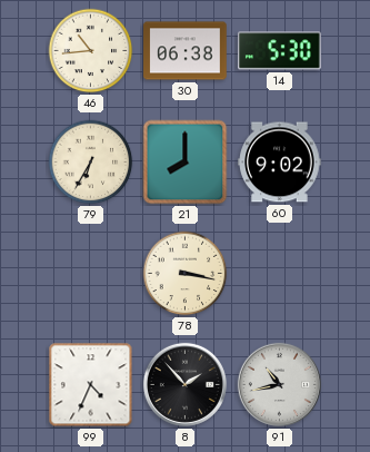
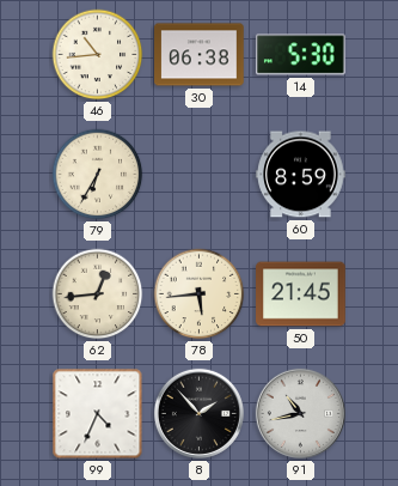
21: 8:00 -> none
60: 9:02 -> 8:59
62: none -> 12:44
78: 3:17 -> 5:44
50: none -> 21:45
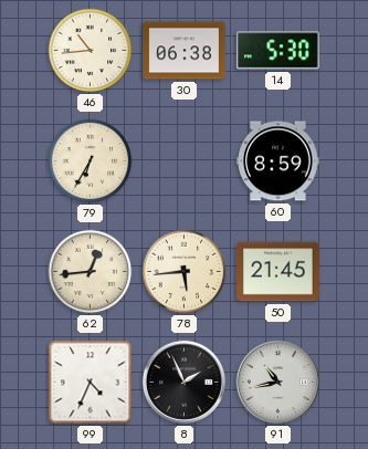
8: 1:53 -> 1:56
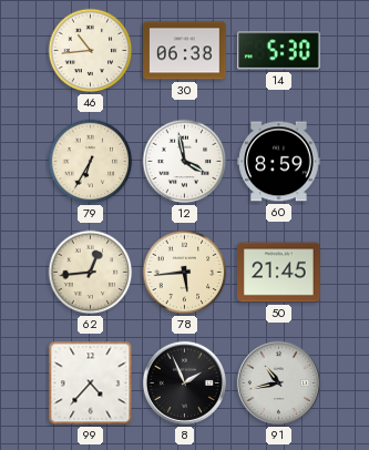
12: none -> 3:58
99: 4:34 -> 4:37
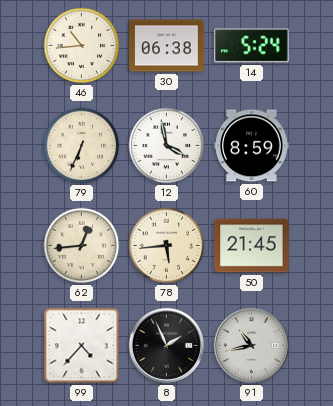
14: 5:30 -> 5:24
79: 6:35 -> 6:34
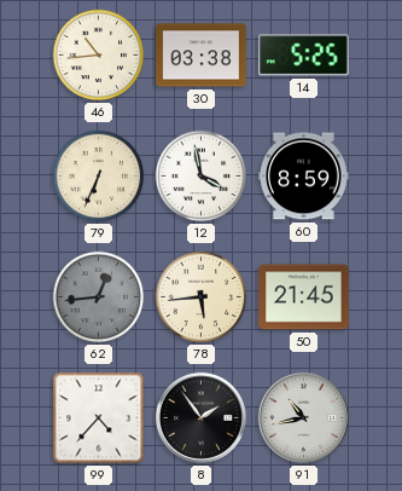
30: 06:38 -> 03:38
14: 5:24 -> 5:25
62 dial: cream -> grey
8: 1:56 -> 1:54
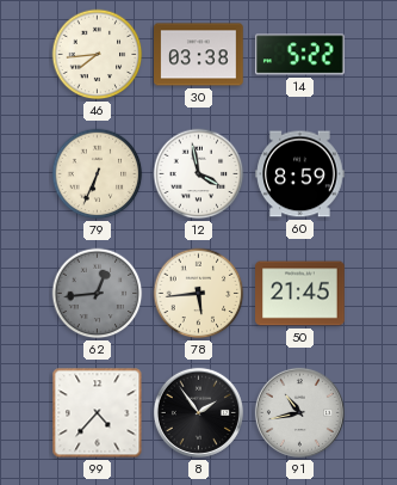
46: 10:44 -> 7:44
14: 5:25 -> 5:22
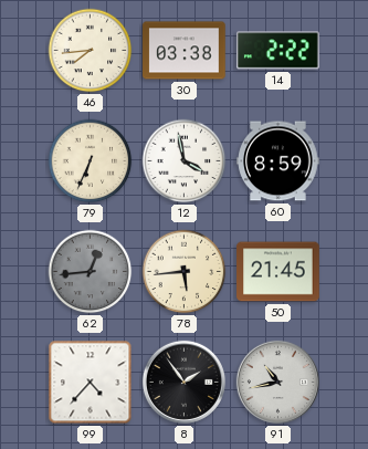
14: 5:22 -> 2:22
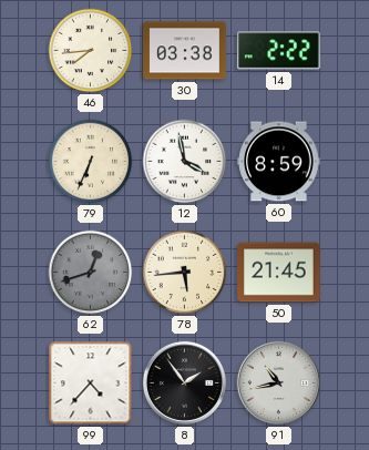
62: 12:44 -> 12:42
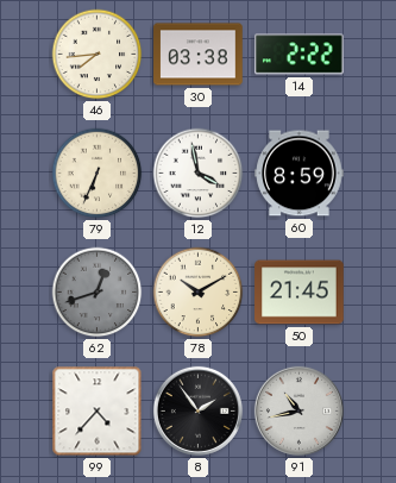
78: 5:44 -> 10:10
